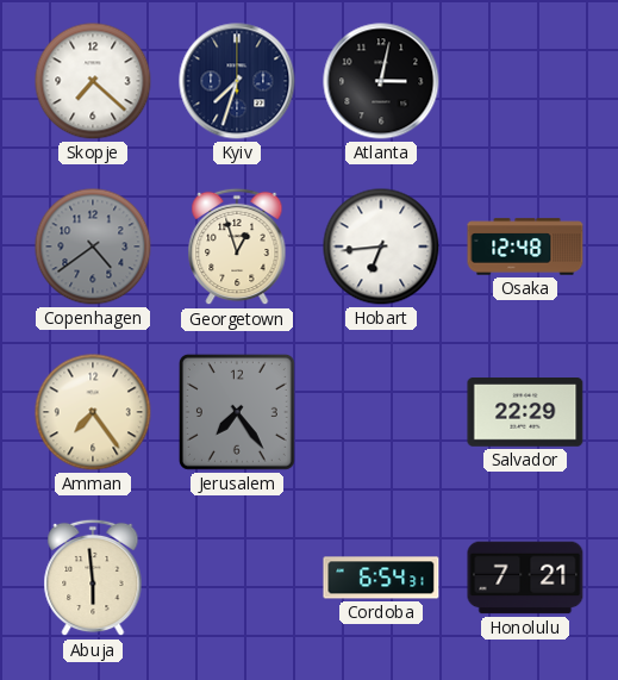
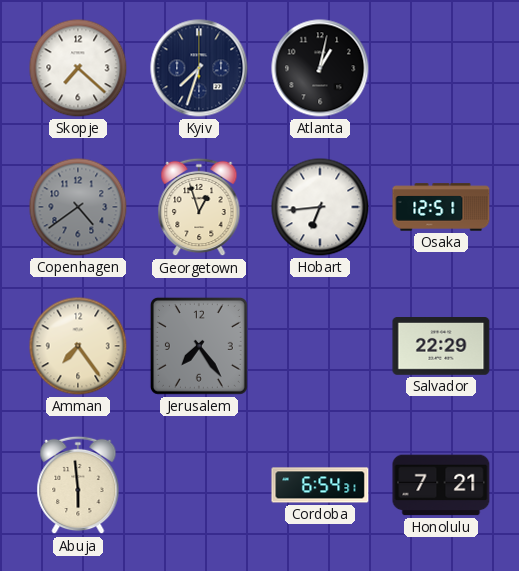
Atlanta: 3:02 -> 1:02
Osaka: 12:48 -> 12:51
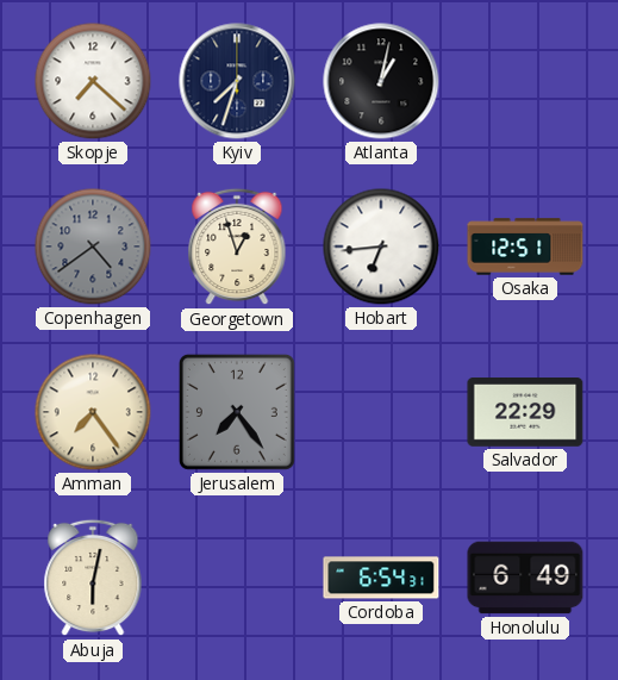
Abuja: 5:59 -> 6:02
Honolulu: 7:21 -> 6:49
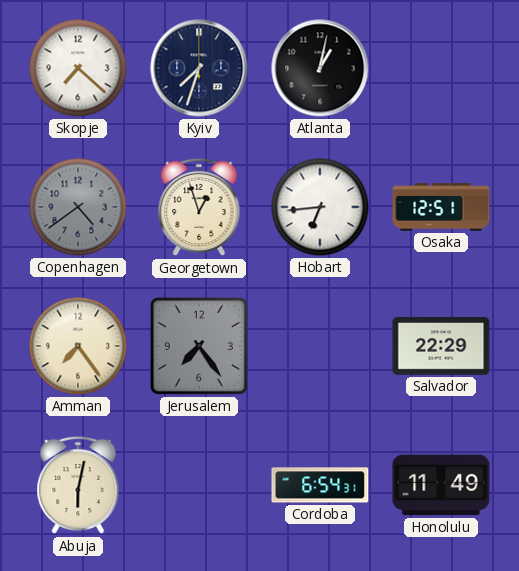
Honolulu: 6:49 -> 11:49
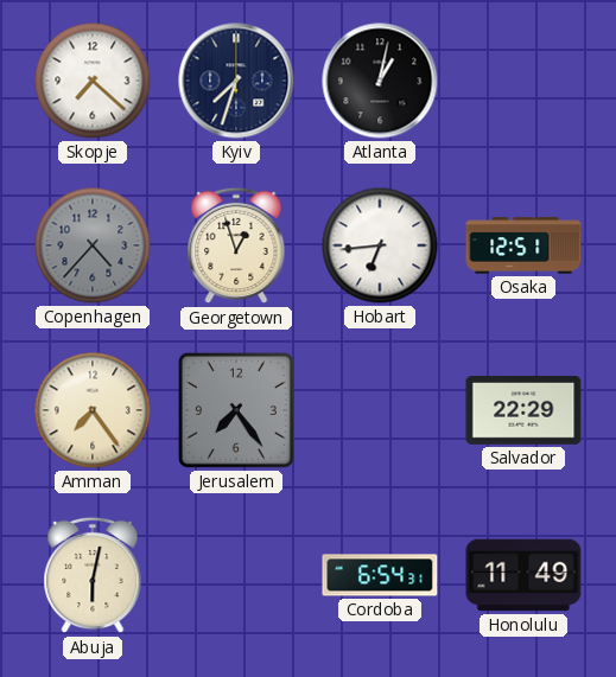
Copenhagen: 4:39 -> 4:37
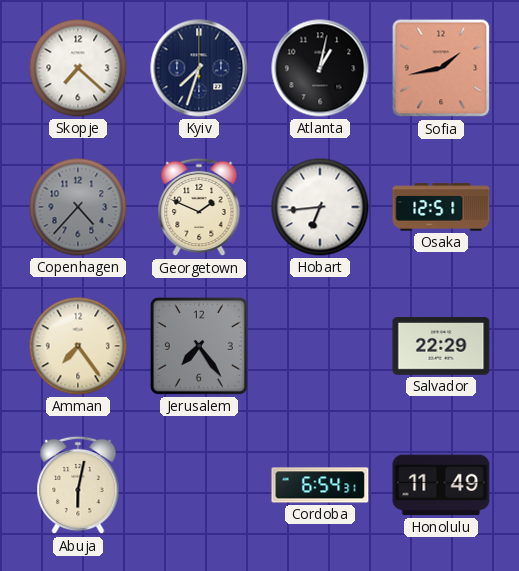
Sofia: none -> 1:43
Georgetown: 12:57 -> 1:49
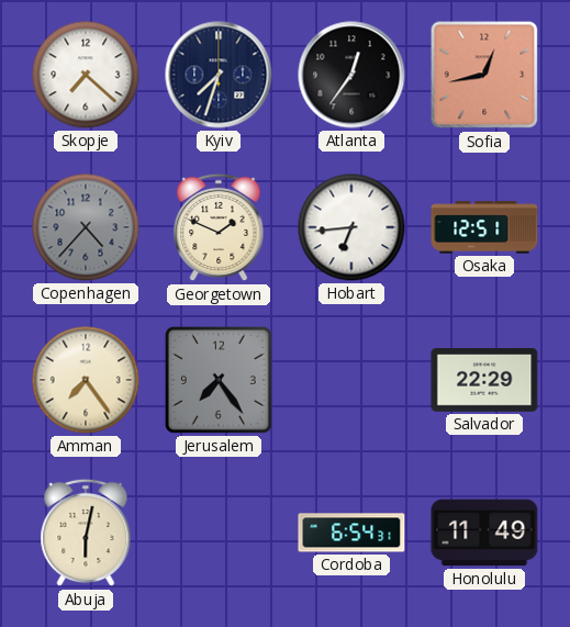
Atlanta: 1:02 -> 12:36
Sofia: 1:43 -> 12:43
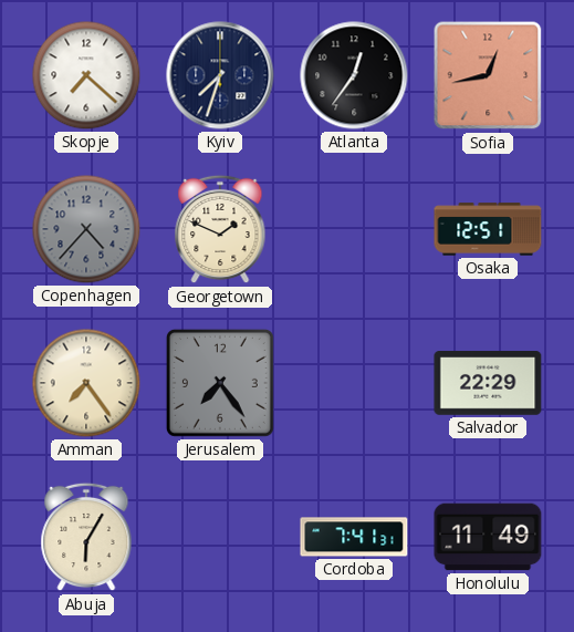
Hobart: 6:44 -> none
Abuja: 6:02 -> 6:05
Cordoba: 6:54 -> 7:41
